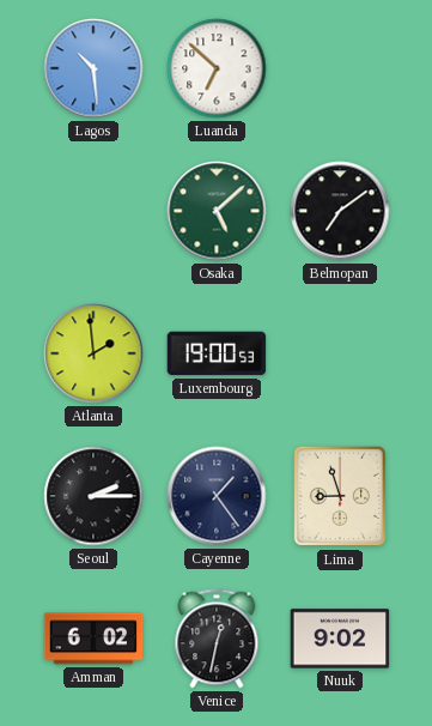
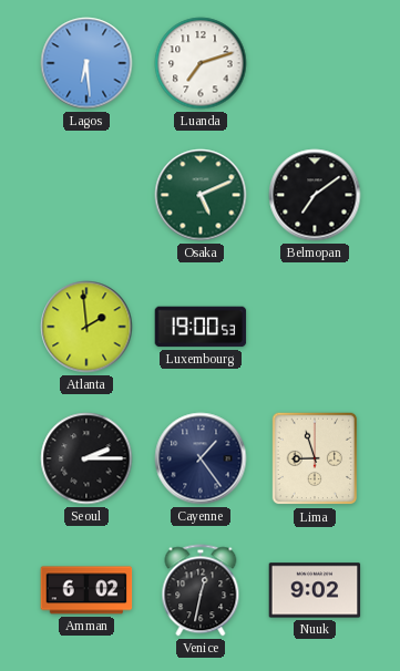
Lagos: 10:29 -> 6:29
Luanda: 6:52 -> 7:12
Osaka: 5:08 -> 5:11
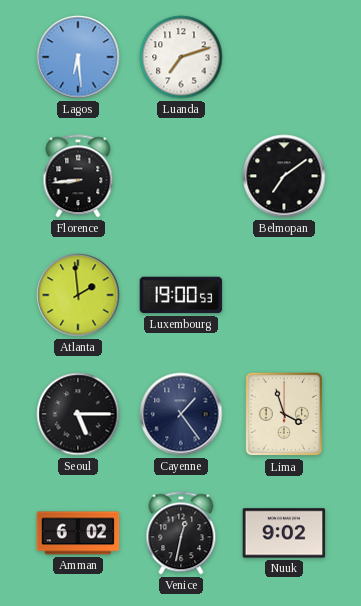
Florence: none -> 8:44
Osaka: 5:11 -> none
Seoul: 2:15 -> 5:15
Lima: 8:57 -> 3:57
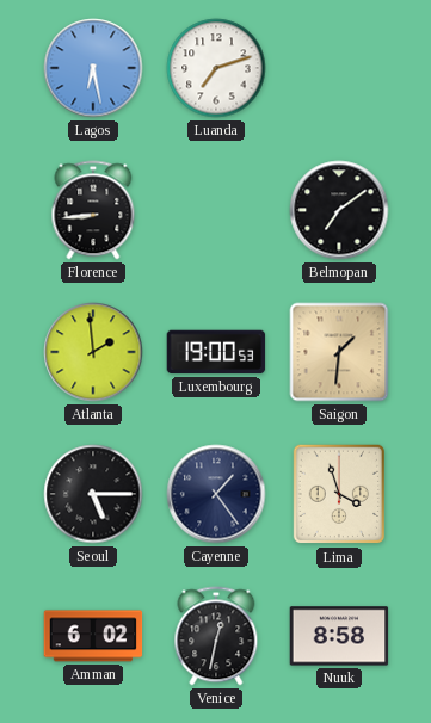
Lagos: 6:29 -> 6:28
Saigon: none -> 1:31
Nuuk: 9:02 -> 8:58
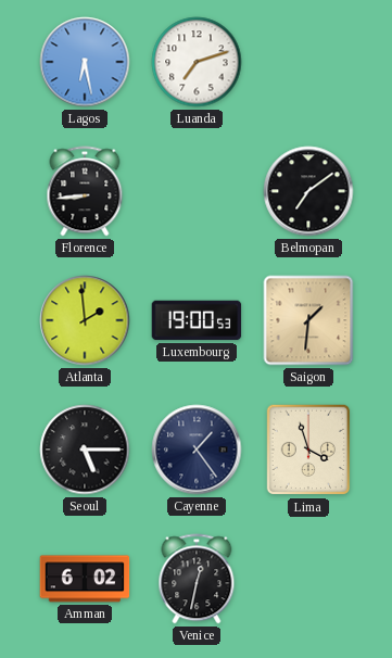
Nuuk: 8:58 -> none
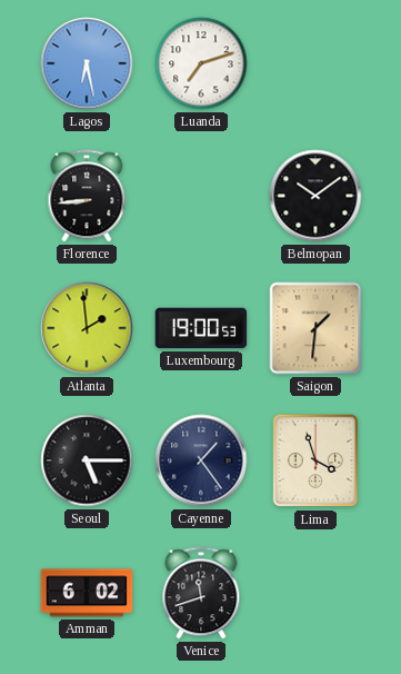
Belmopan: 7:09 -> 10:09
Venice: 12:32 -> 11:42
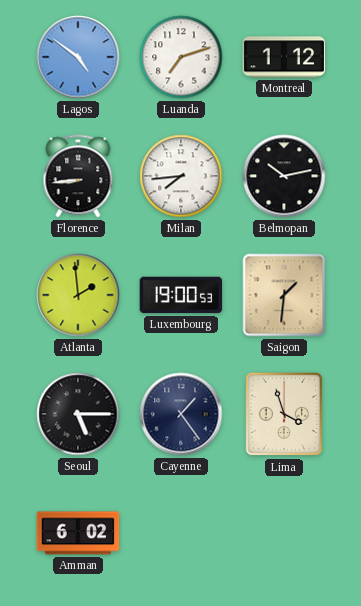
Lagos: 6:28 -> 4:51
Montreal: none -> 1:12
Milan: none -> 7:44
Belmopan: 10:09 -> 10:13
Venice: 11:42 -> none
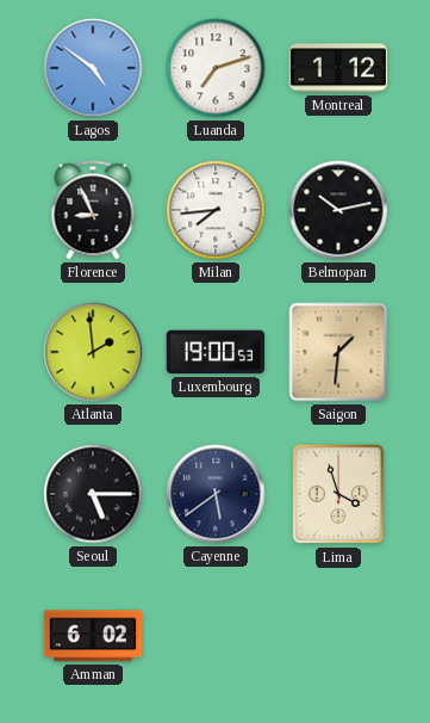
Florence: 8:44 -> 8:56
Cayenne: 1:24 -> 5:39
